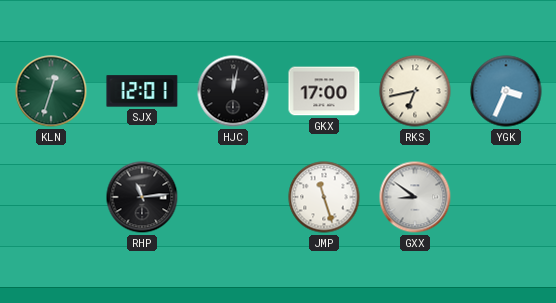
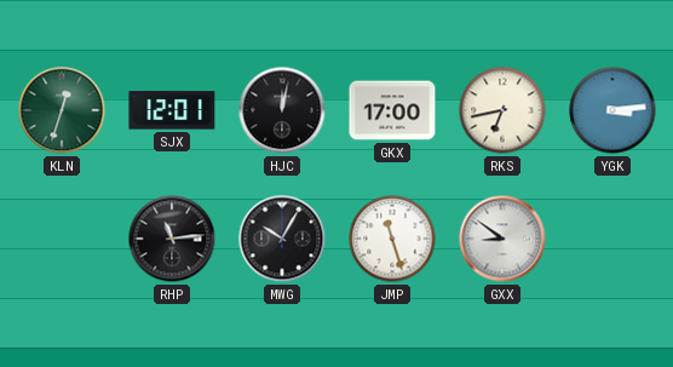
YGK: 3:34 -> 3:14
MWG: none -> 10:05
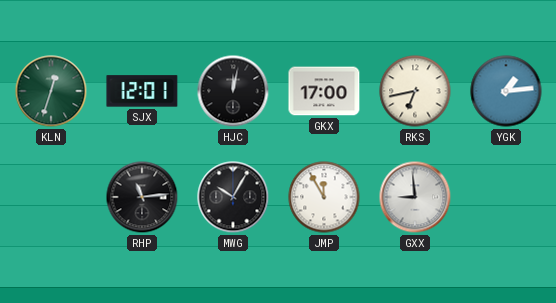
YGK: 3:14 -> 1:14
JMP: 11:27 -> 11:55
GXX: 8:51 -> 8:59
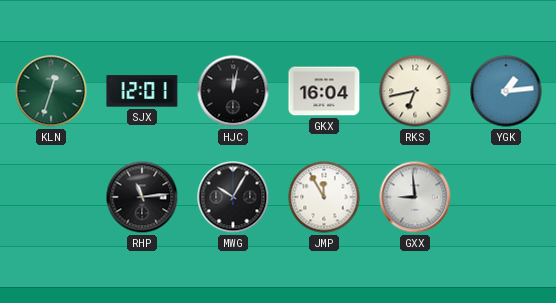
GKX: 17:00 -> 16:04
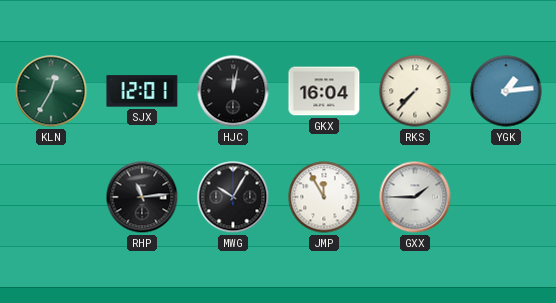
KLN: 12:33 -> 12:35
RKS: 6:43 -> 7:37
GXX: 8:59 -> 1:45
